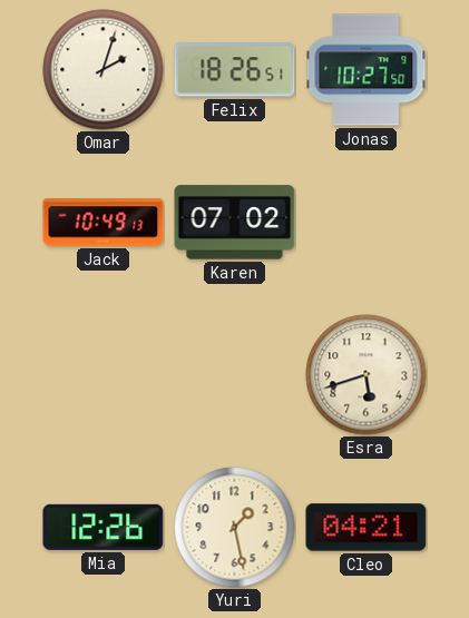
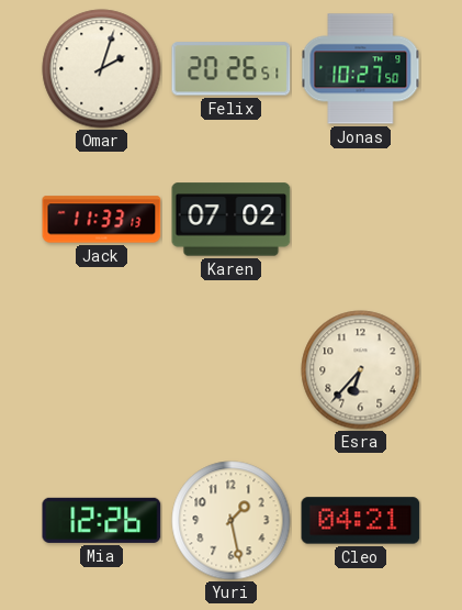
Felix: 18:26 -> 20:26
Jack: 10:49 -> 11:33
Esra: 5:42 -> 6:37
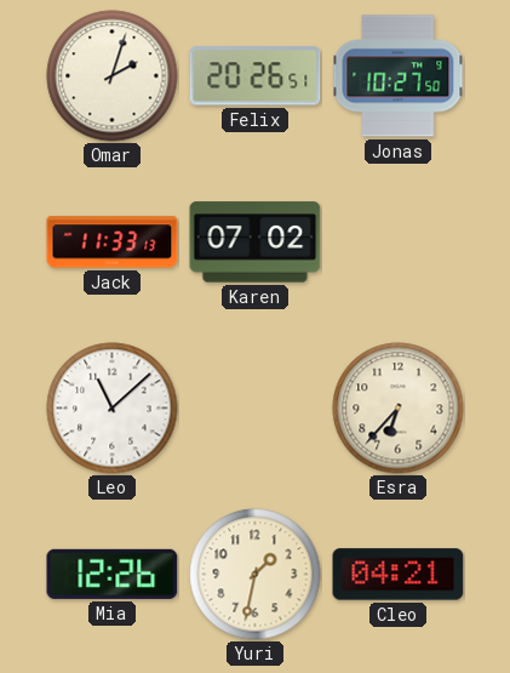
Leo: none -> 11:08
Yuri: 1:28 -> 1:32
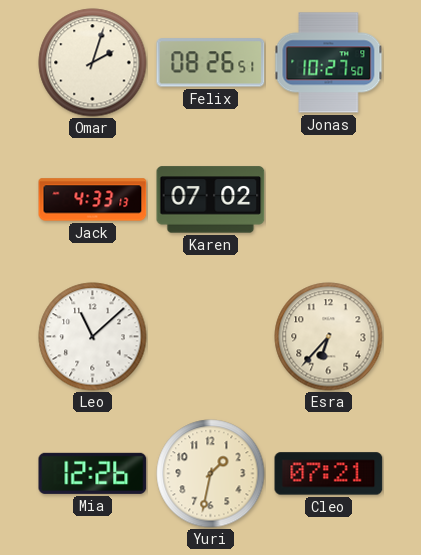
Felix: 20:26 -> 08:26
Jack: 11:33 -> 4:33
Cleo: 04:21 -> 07:21
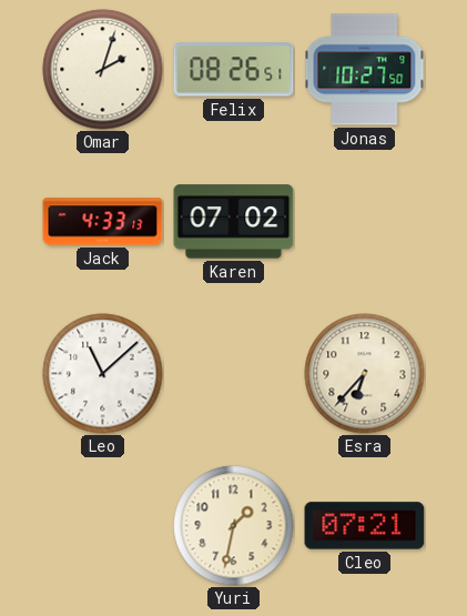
Mia: 12:26 -> none
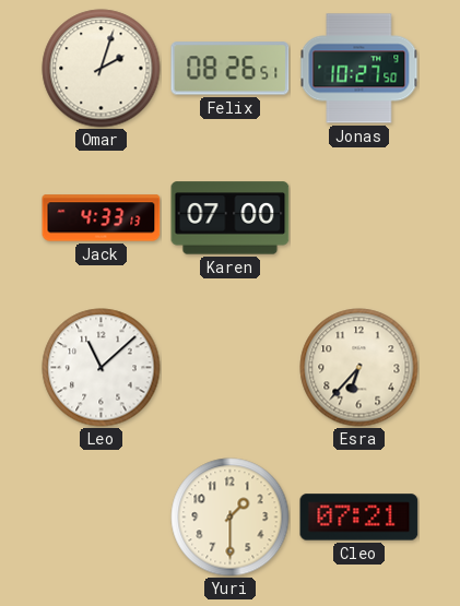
Karen: 07:02 -> 07:00
Yuri: 1:32 -> 1:30
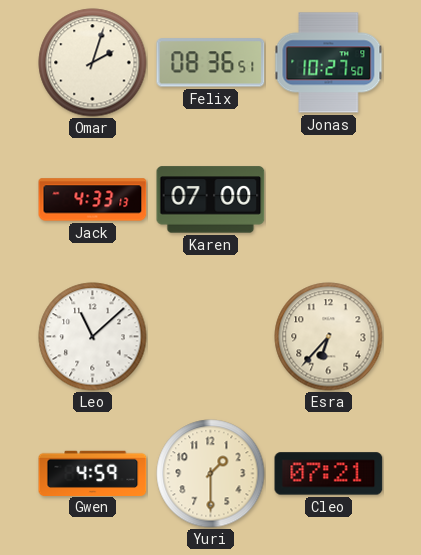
Felix: 08:26 -> 08:36
Gwen: none -> 4:59
